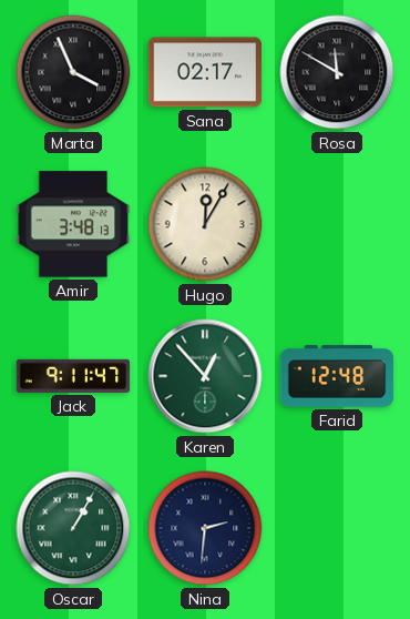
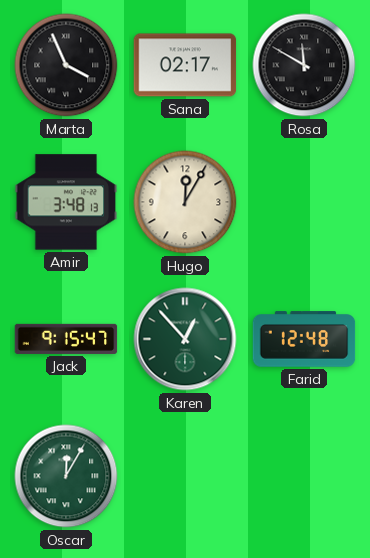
Jack: 9:11 -> 9:15
Oscar: 1:05 -> 12:05
Nina: 2:31 -> none
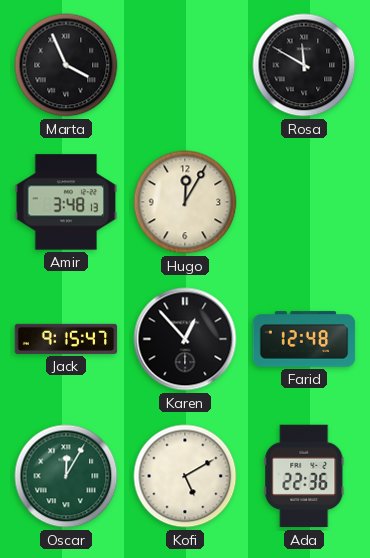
Sana: 02:17 -> none
Karen dial: green -> black
Kofi: none -> 5:10
Ada: none -> 22:36
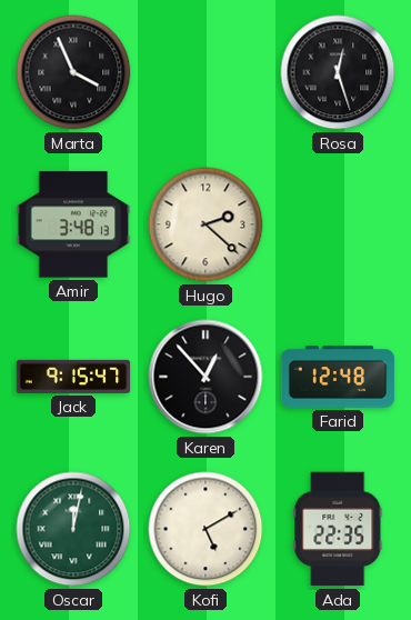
Rosa: 11:50 -> 12:27
Hugo: 12:05 -> 2:22
Oscar: 12:05 -> 12:02
Ada: 22:36 -> 22:35
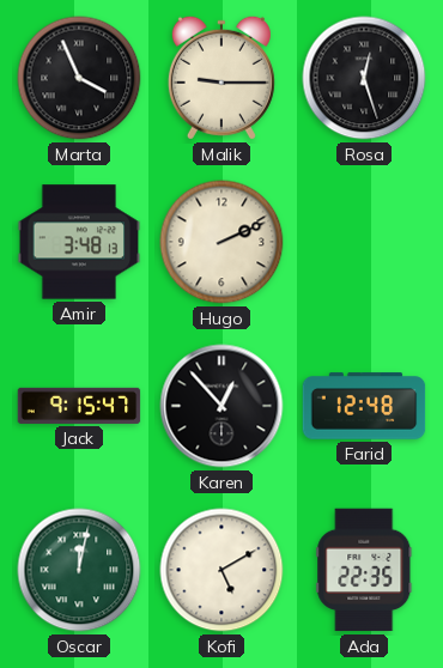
Malik: none -> 9:15
Hugo: 2:22 -> 2:11
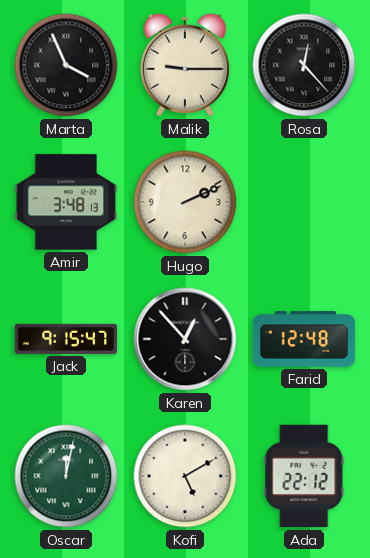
Rosa: 12:27 -> 12:23
Ada: 22:35 -> 22:12
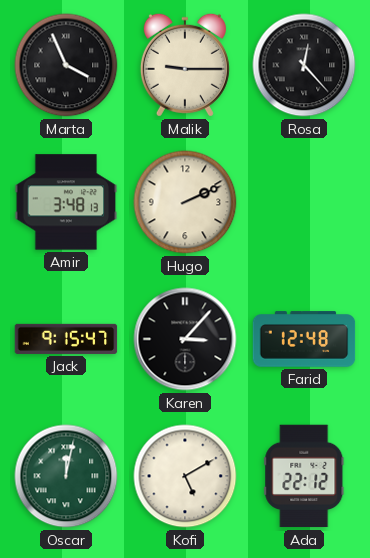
Karen: 12:53 -> 3:07
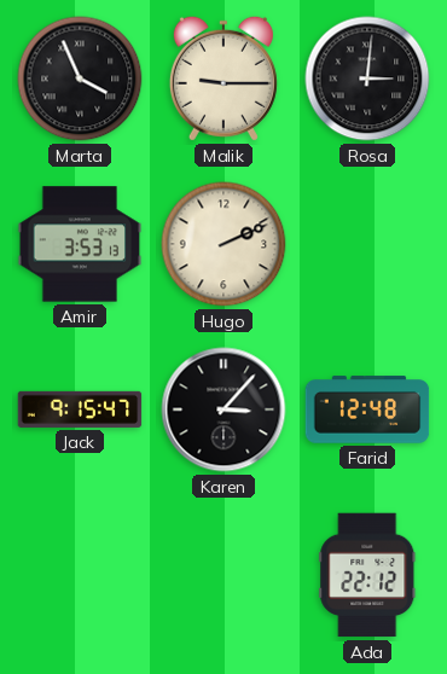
Rosa: 12:23 -> 3:01
Amir: 3:48 -> 3:53
Oscar: 12:02 -> none
Kofi: 5:10 -> none
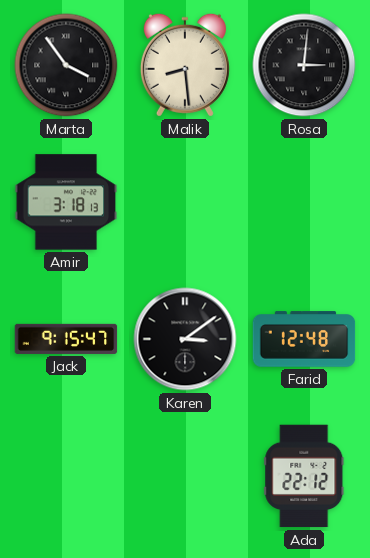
Marta: 3:56 -> 3:54
Malik: 9:15 -> 8:29
Amir: 3:53 -> 3:18
Hugo: 2:11 -> none
Karen: 3:07 -> 3:09
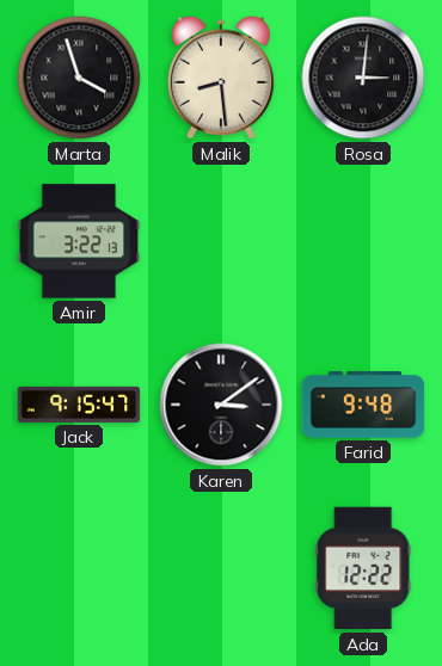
Marta: 3:54 -> 3:57
Amir: 3:18 -> 3:22
Farid: 12:48 -> 9:48
Ada: 22:12 -> 12:22
